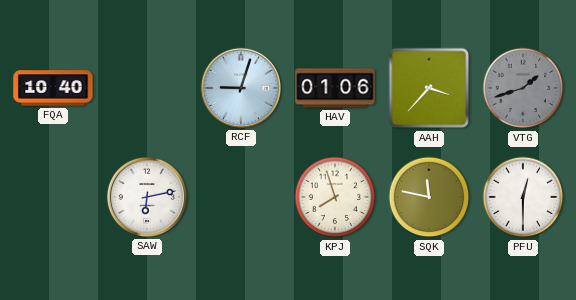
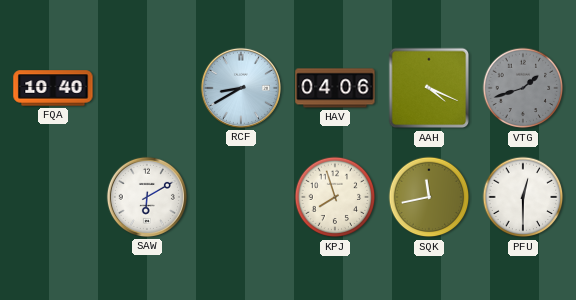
RCF: 9:03 -> 8:40
HAV: 01:06 -> 04:06
AAH: 3:37 -> 4:19
SAW: 6:13 -> 6:10
SQK: 11:47 -> 11:43
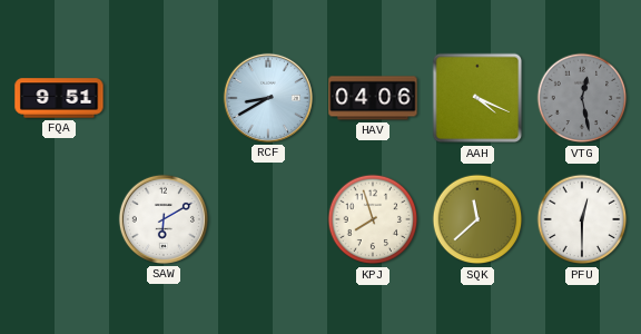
FQA: 10:40 -> 9:51
VTG: 1:42 -> 12:28
SQK: 11:43 -> 11:38
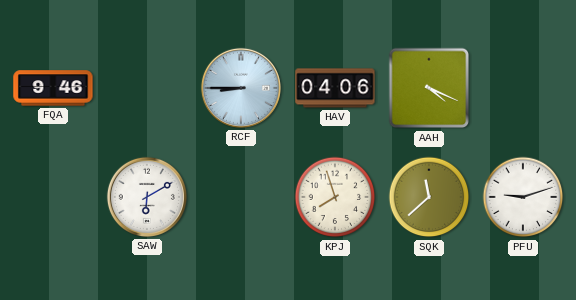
FQA: 9:51 -> 9:46
RCF: 8:40 -> 8:45
VTG: 12:28 -> none
PFU: 12:30 -> 9:12
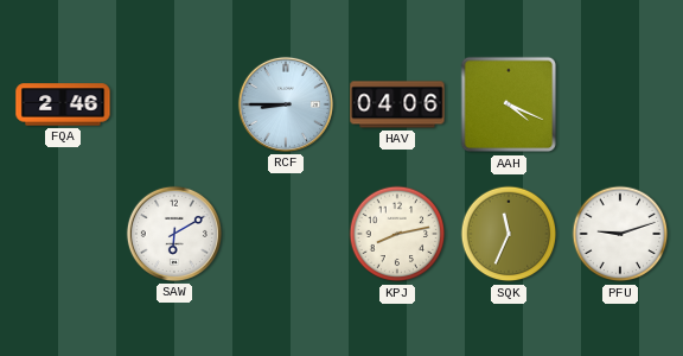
FQA: 9:46 -> 2:46
KPJ: 7:57 -> 8:13
SQK: 11:38 -> 11:34
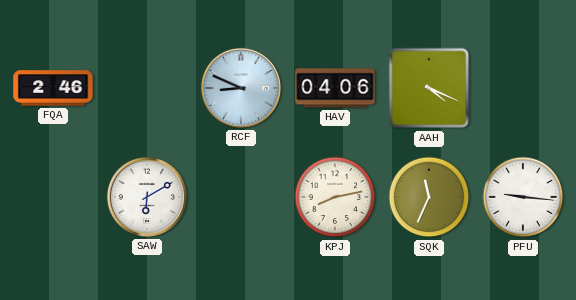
RCF: 8:45 -> 8:49
PFU: 9:12 -> 9:16
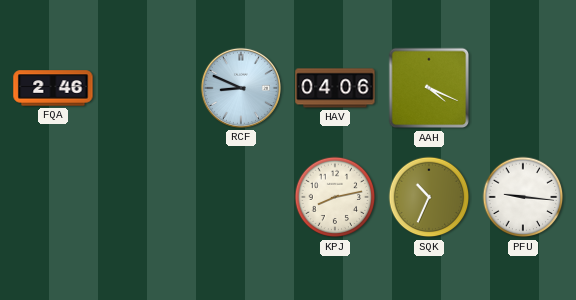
SAW: 6:10 -> none
SQK: 11:34 -> 10:34
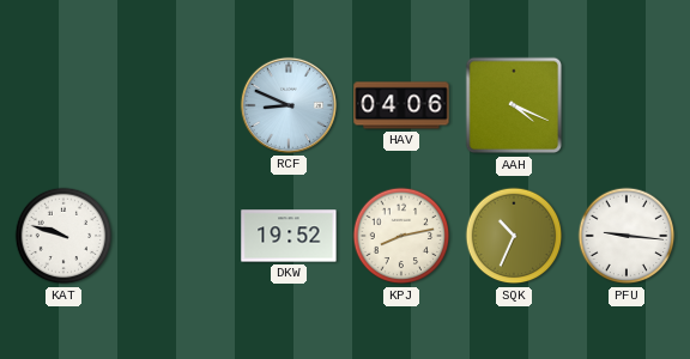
FQA: 2:46 -> none
KAT: none -> 9:48
DKW: none -> 19:52
